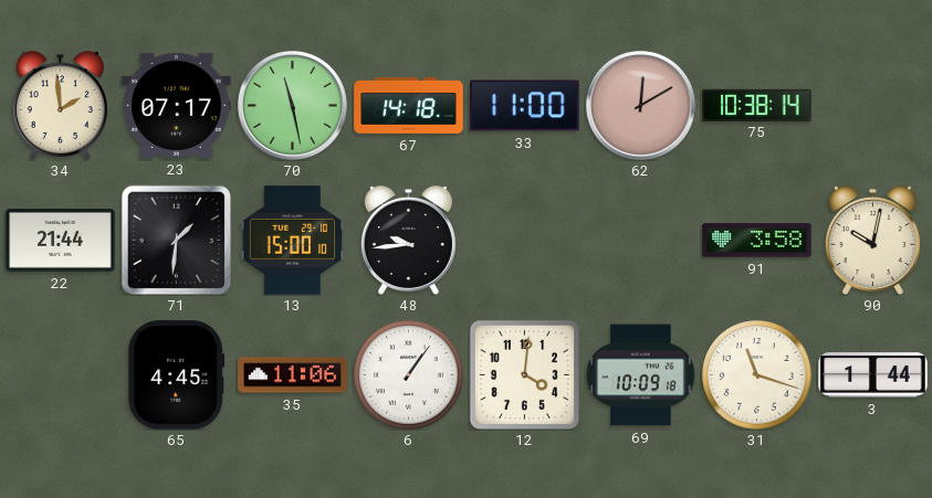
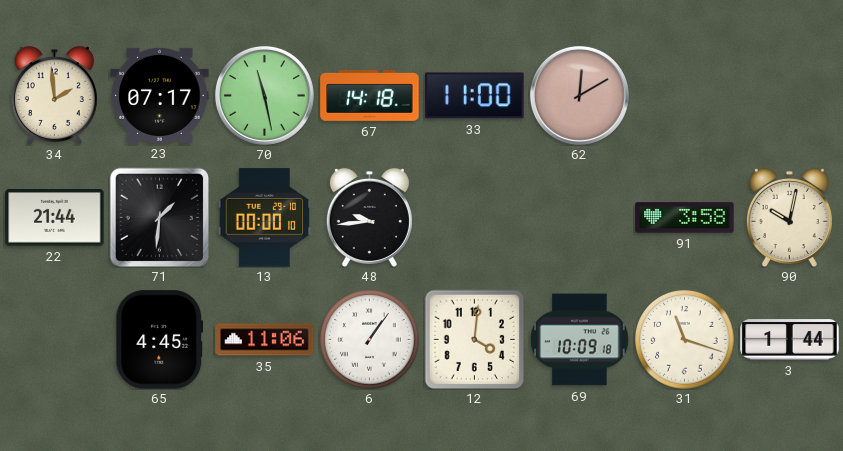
75: 10:38 -> none
13: 15:00 -> 00:00
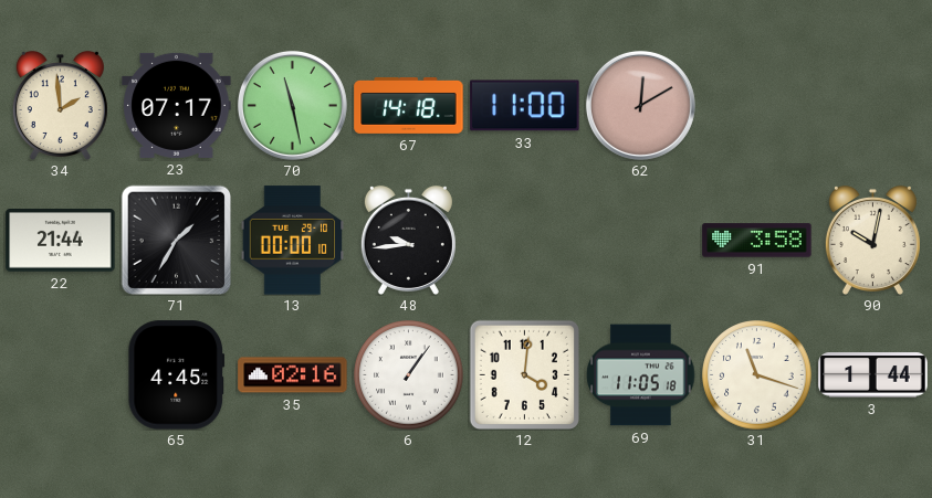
71: 1:31 -> 1:35
35: 11:06 -> 02:16
69: 10:09 -> 11:05
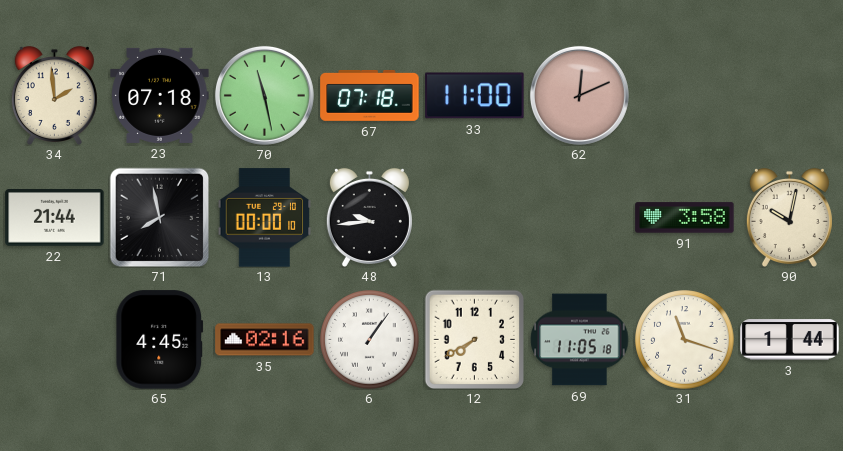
23: 07:17 -> 07:18
67: 14:18 -> 07:18
62: 12:10 -> 12:11
71: 1:35 -> 7:58
12: 4:01 -> 7:40
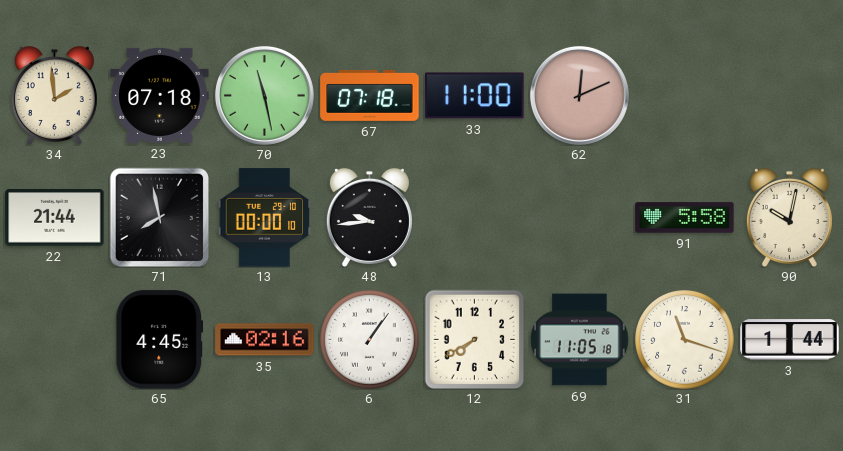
91: 3:58 -> 5:58
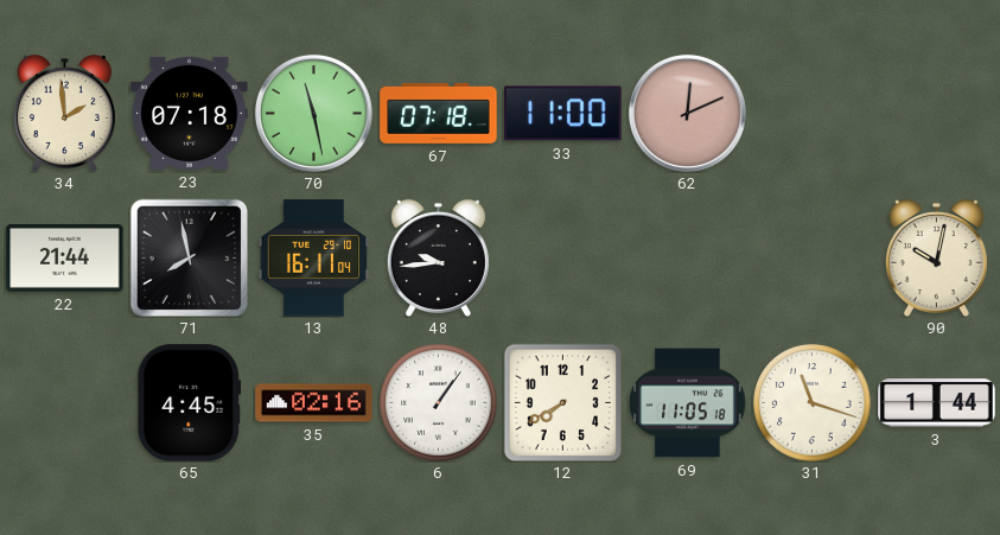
13: 00:00 -> 16:11
91: 5:58 -> none
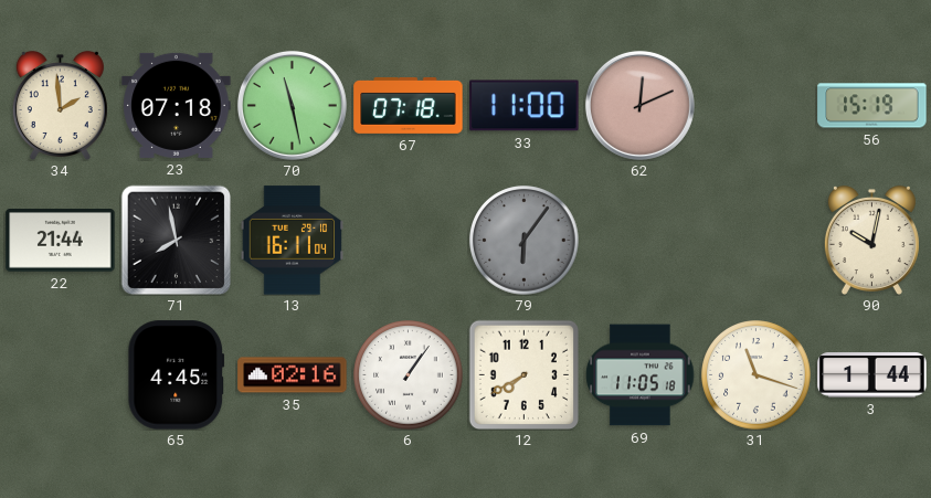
56: none -> 15:19
48: 9:44 -> none
79: none -> 6:06
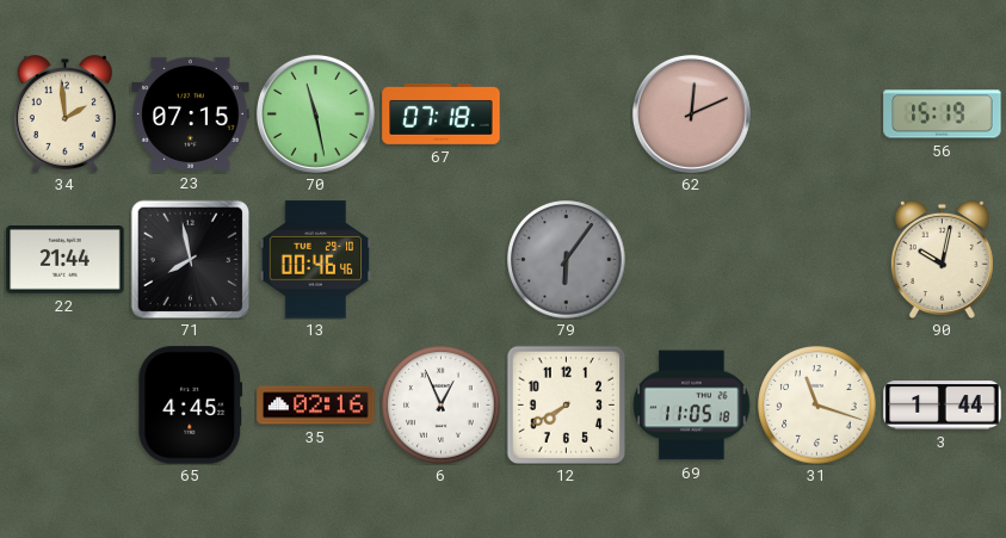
23: 07:18 -> 07:15
33: 11:00 -> none
13: 16:11 -> 00:46
6: 1:06 -> 12:56
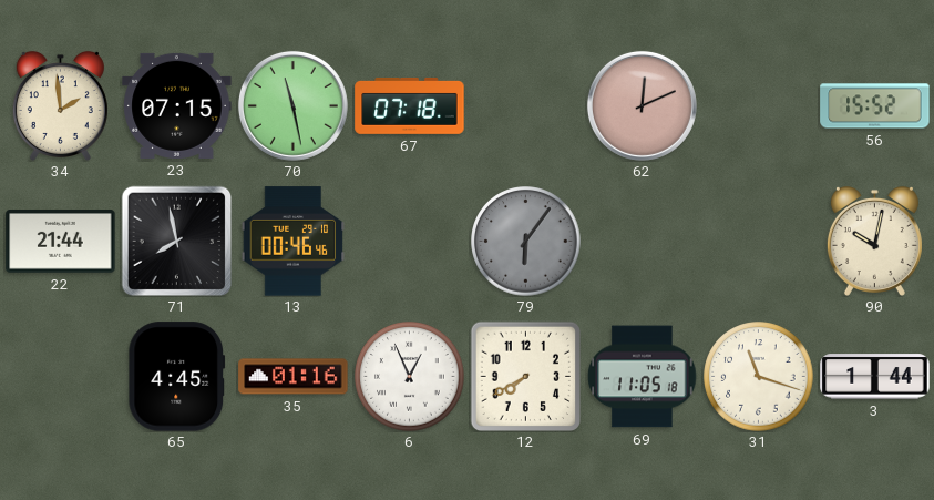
56: 15:19 -> 15:52
35: 02:16 -> 01:16
